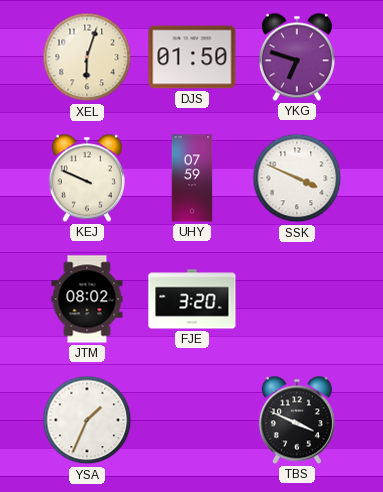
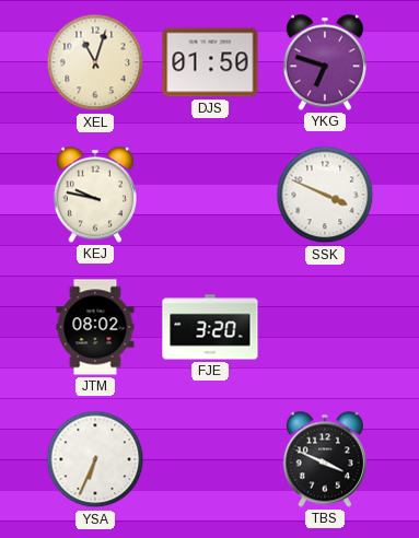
XEL: 6:03 -> 11:03
KEJ: 9:49 -> 9:47
UHY: 07:59 -> none
YSA: 1:34 -> 6:34
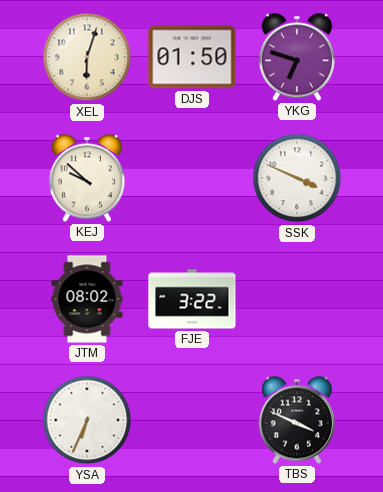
XEL: 11:03 -> 6:03
KEJ: 9:47 -> 9:52
FJE: 3:20 -> 3:22
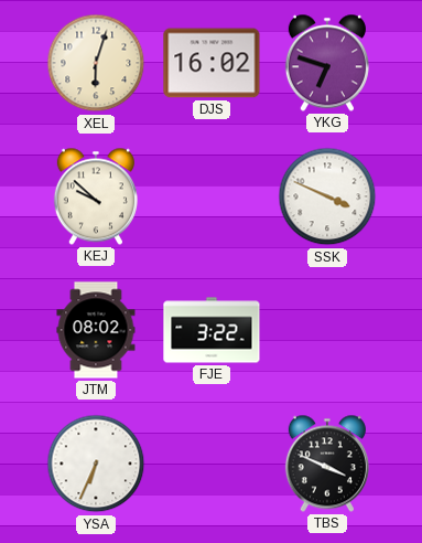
DJS: 01:50 -> 16:02
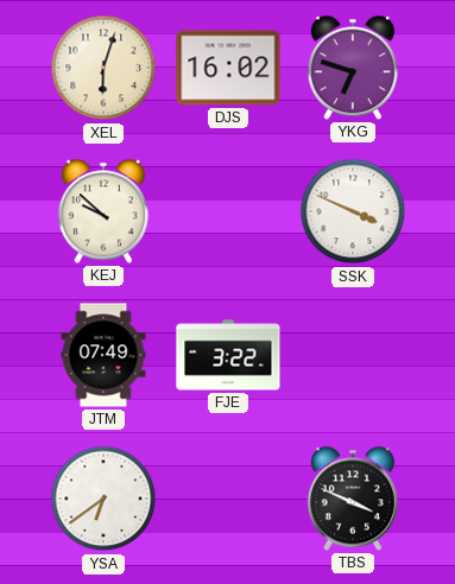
JTM: 08:02 -> 07:49
YSA: 6:34 -> 6:39
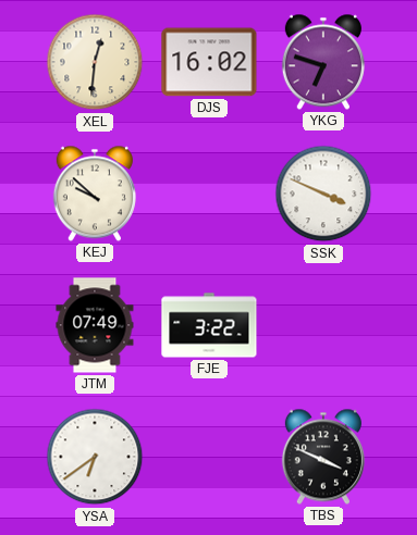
XEL: 6:03 -> 12:31
